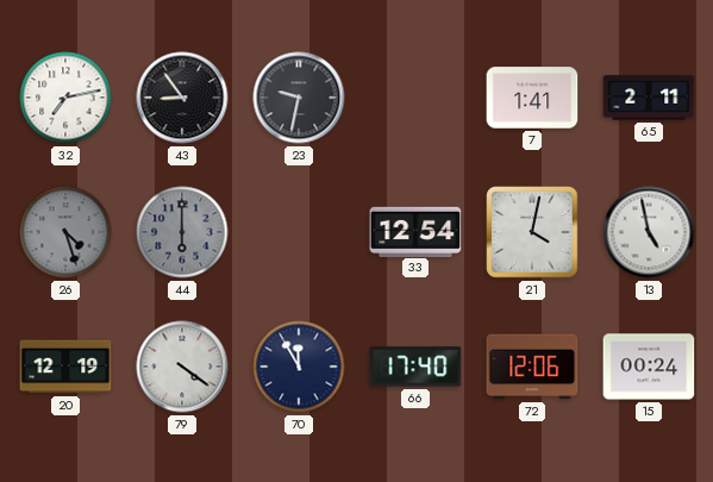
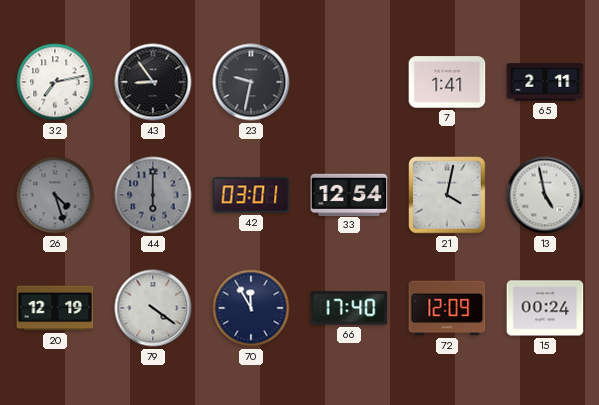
42: none -> 03:01
72: 12:06 -> 12:09
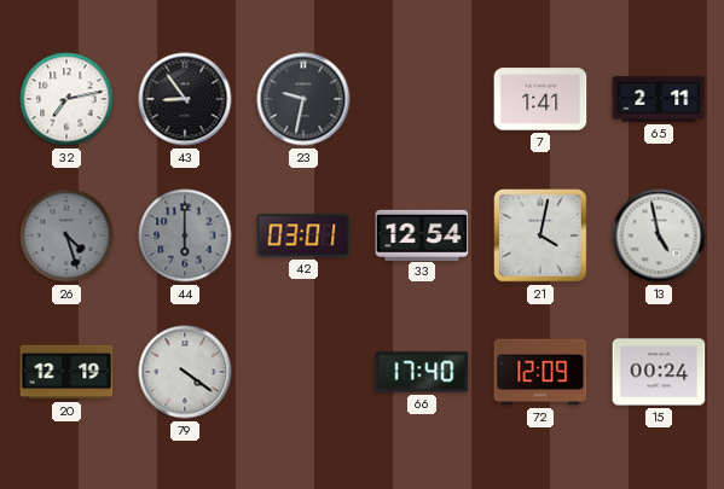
70: 11:55 -> none
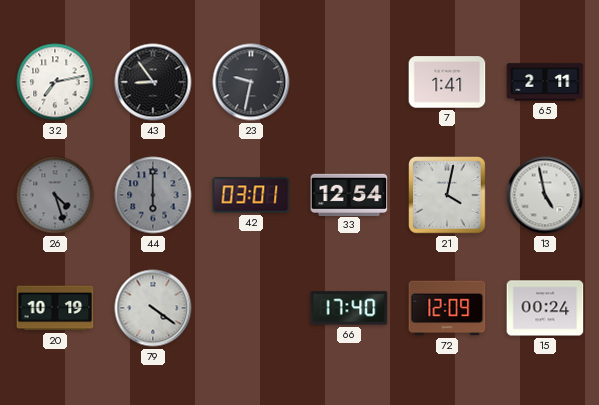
20: 12:19 -> 10:19
